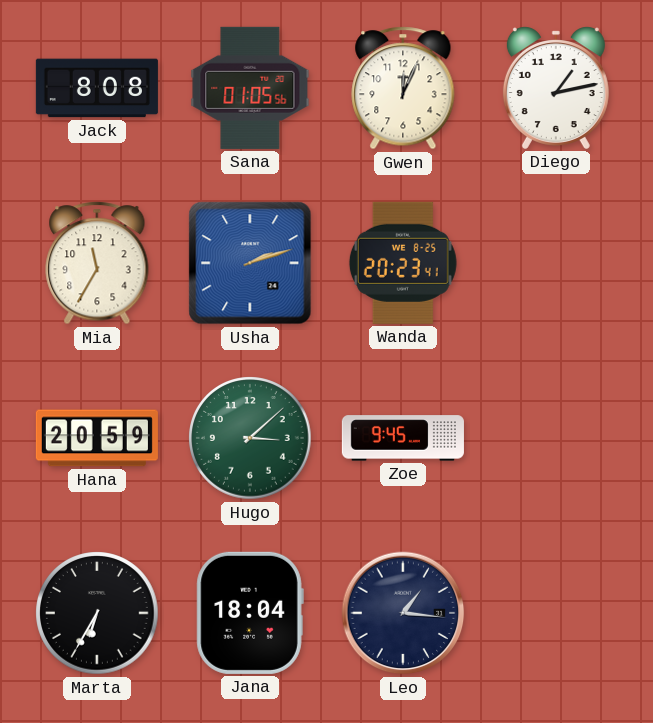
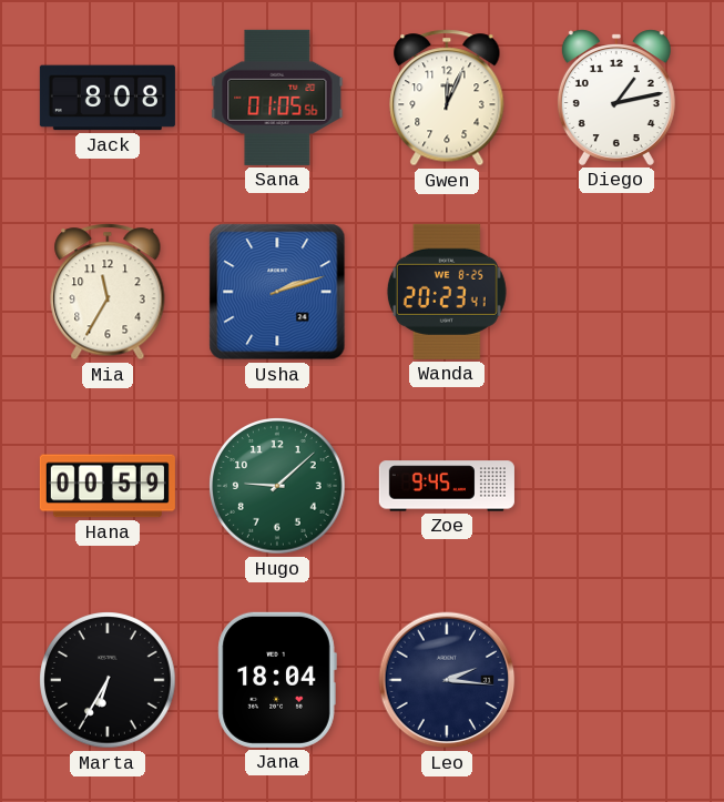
Hana: 20:59 -> 00:59
Hugo: 3:08 -> 9:08
Leo: 1:16 -> 2:16
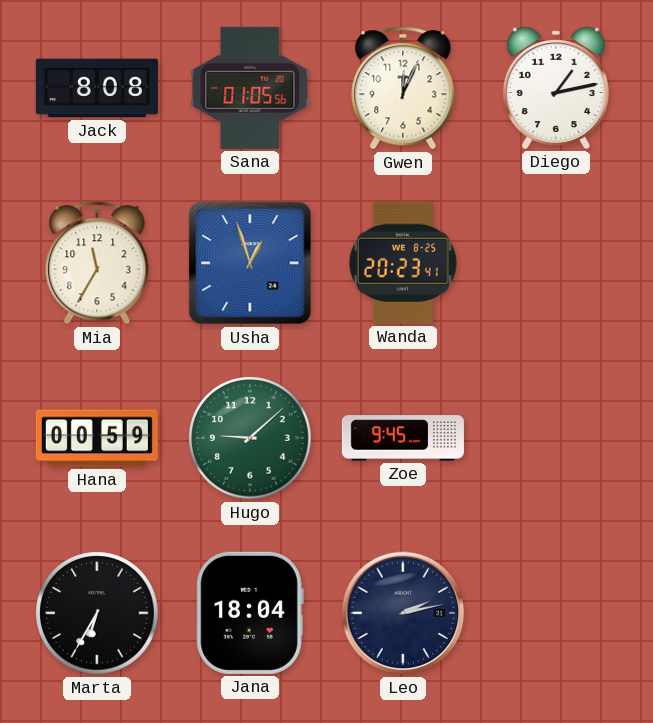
Usha: 2:12 -> 12:57
Leo: 2:16 -> 2:13
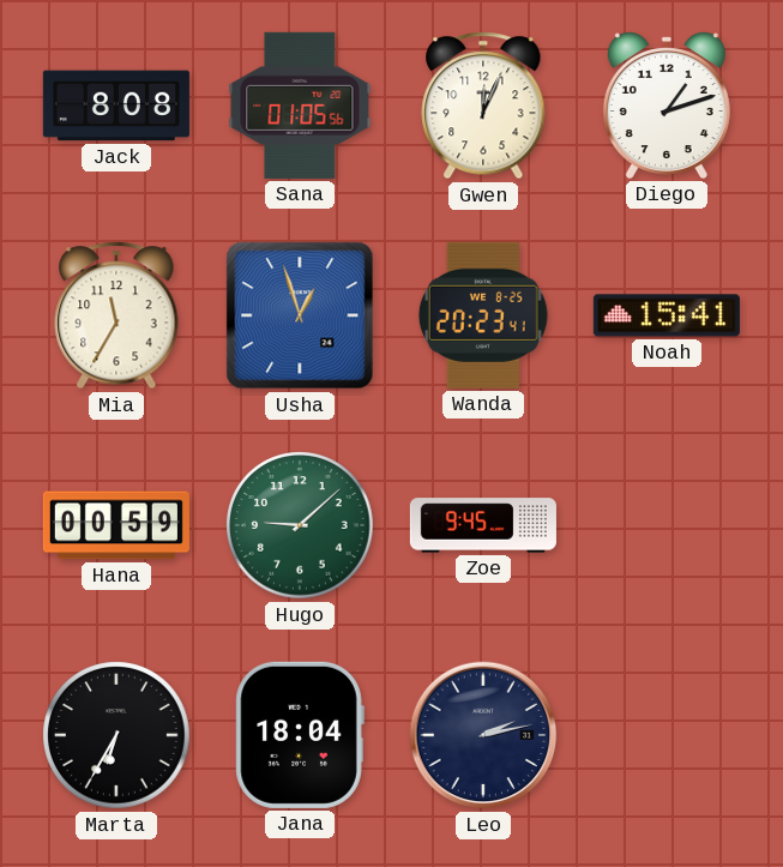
Diego: 1:13 -> 1:12
Noah: none -> 15:41
